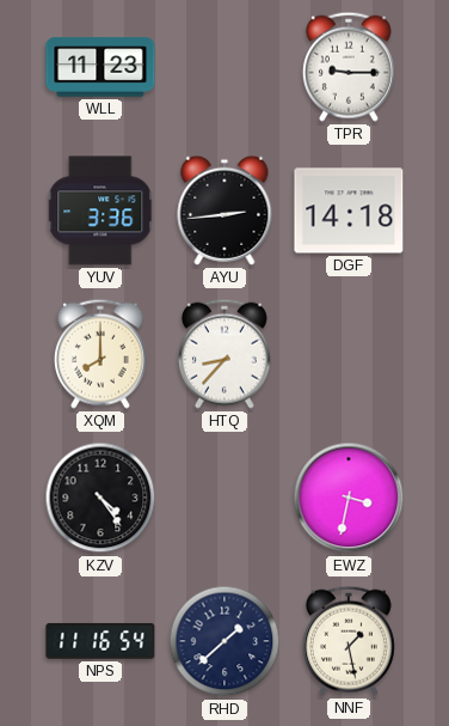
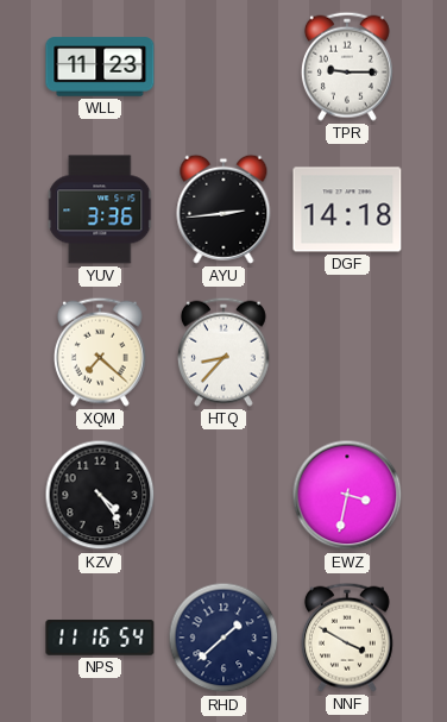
XQM: 8:00 -> 7:22
NNF: 1:28 -> 3:50
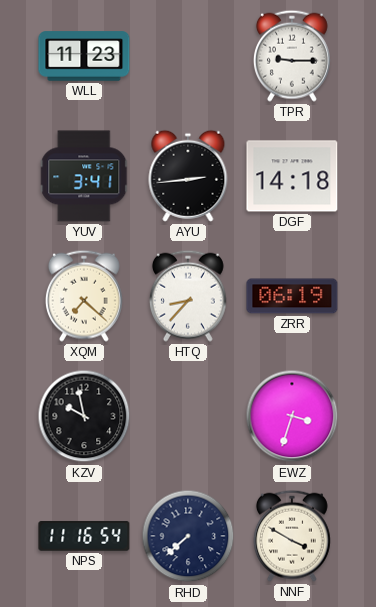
YUV: 3:36 -> 3:41
ZRR: none -> 06:19
KZV: 4:24 -> 9:58
EWZ: 3:32 -> 3:33
RHD: 1:38 -> 7:38
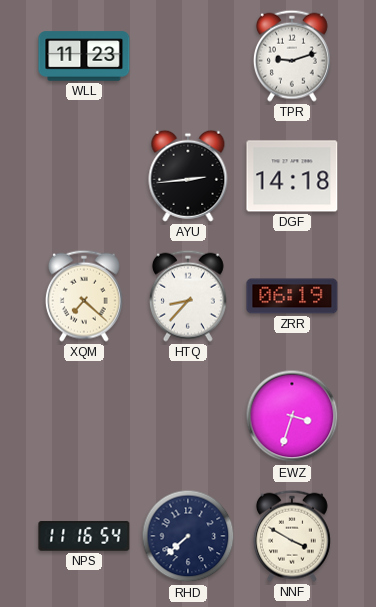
TPR: 9:15 -> 9:12
YUV: 3:41 -> none
KZV: 9:58 -> none
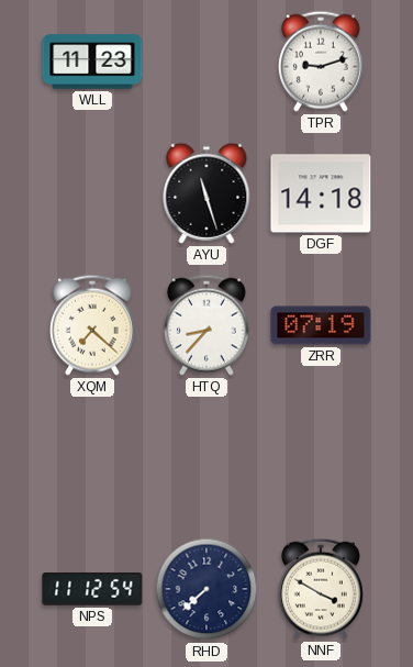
AYU: 2:44 -> 11:27
ZRR: 06:19 -> 07:19
EWZ: 3:33 -> none
NPS: 11:16 -> 11:12
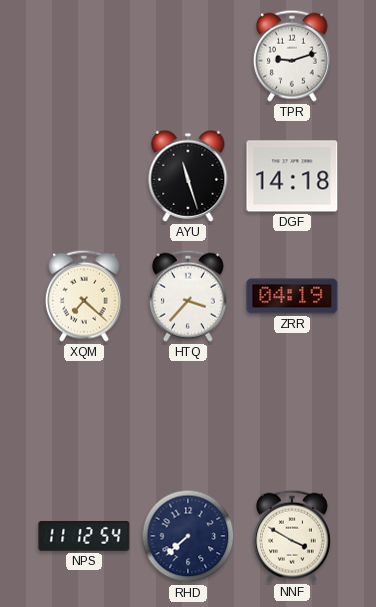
WLL: 11:23 -> none
HTQ: 8:37 -> 3:37
ZRR: 07:19 -> 04:19
